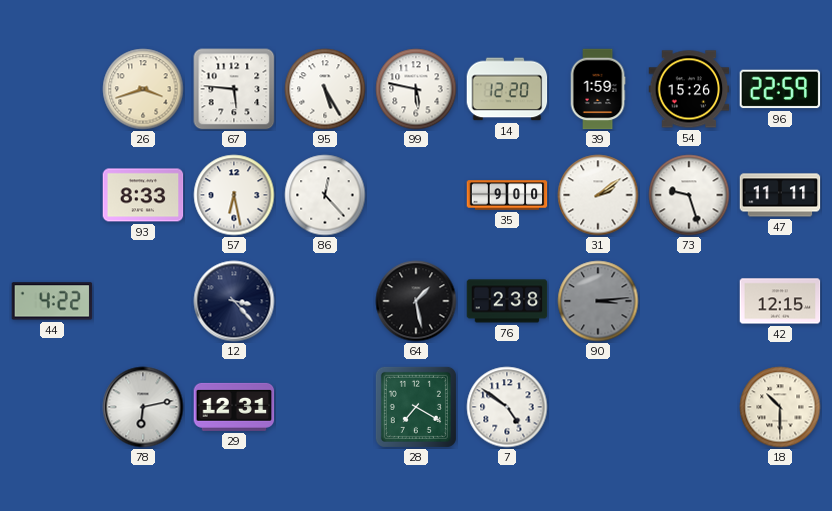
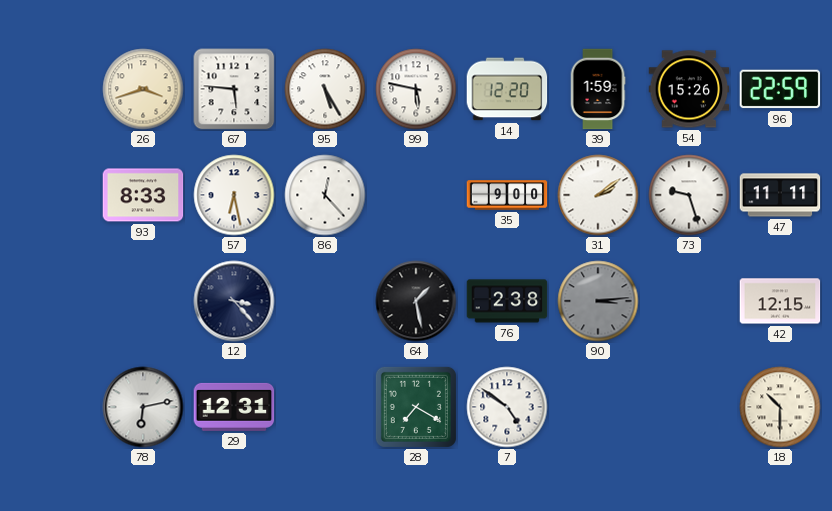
44: 4:22 -> none
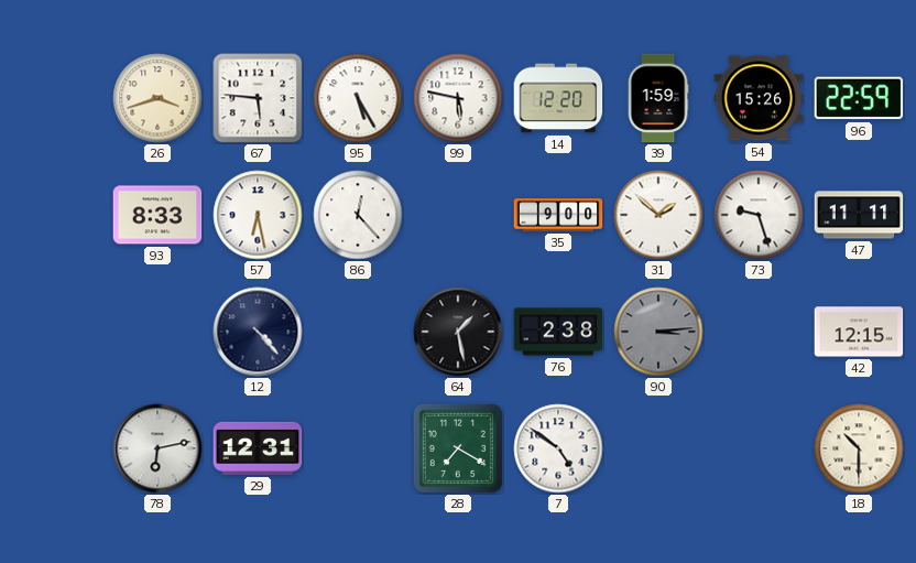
31: 2:09 -> 1:52
12: 3:23 -> 4:23
